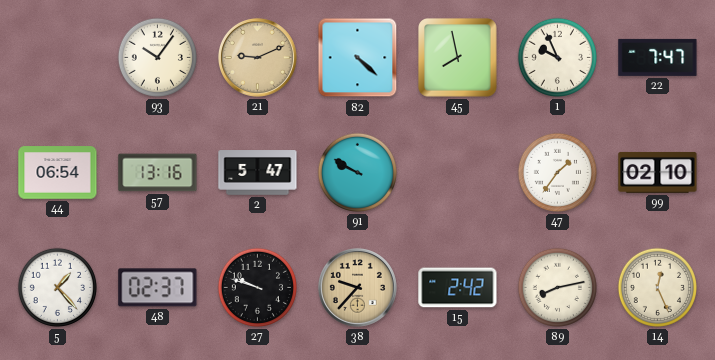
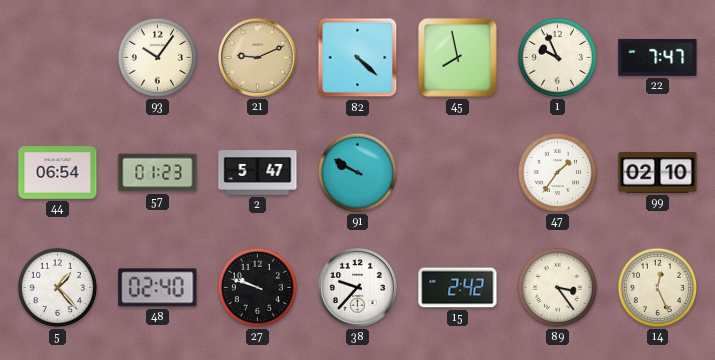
57: 13:16 -> 01:23
48: 02:37 -> 02:40
38 dial: champagne -> white
89: 8:13 -> 3:24
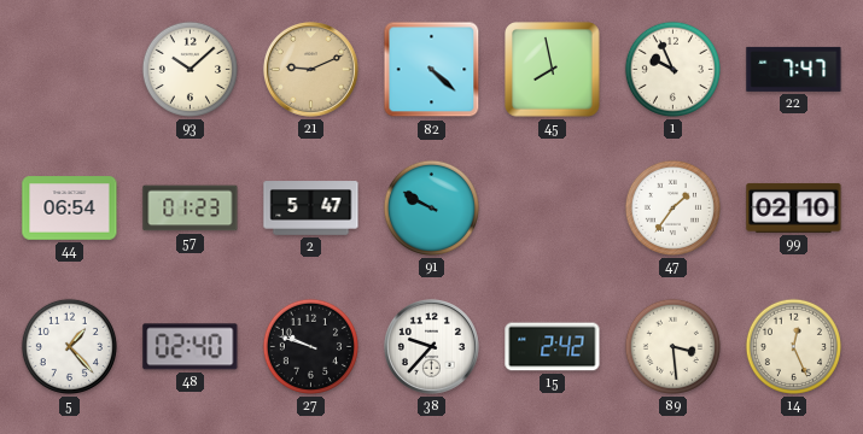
93: 10:06 -> 10:08
89: 3:24 -> 3:29
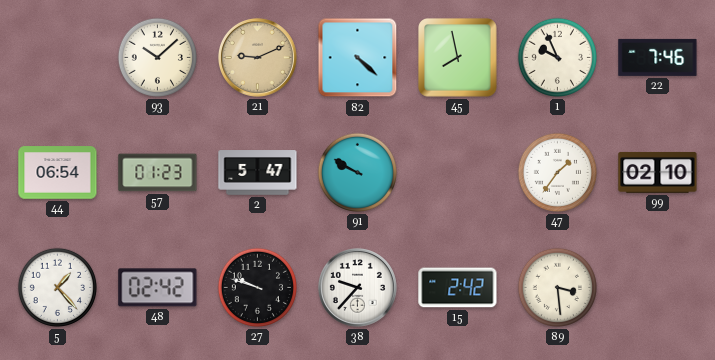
22: 7:47 -> 7:46
48: 02:40 -> 02:42
14: 12:26 -> none
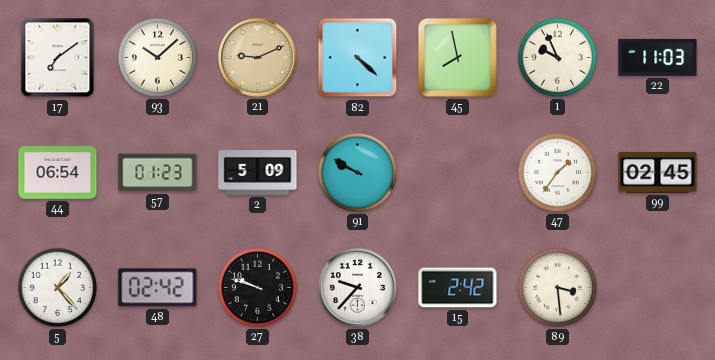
17: none -> 7:09
22: 7:46 -> 11:03
2: 5:47 -> 5:09
99: 02:10 -> 02:45
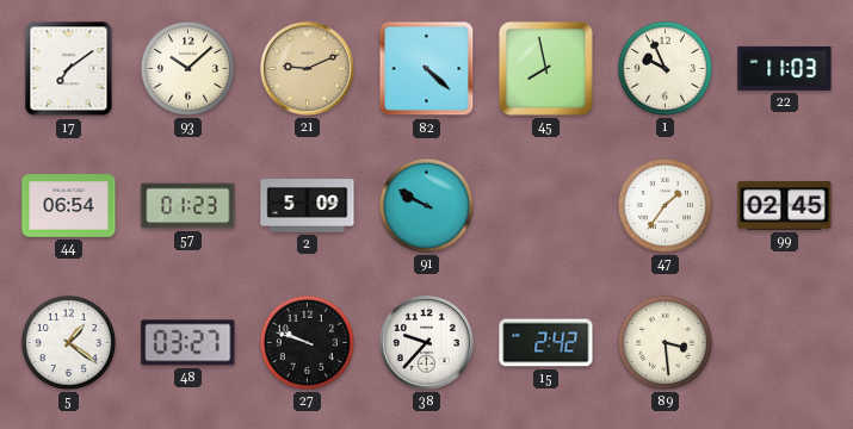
5: 1:23 -> 1:21
48: 02:42 -> 03:27
